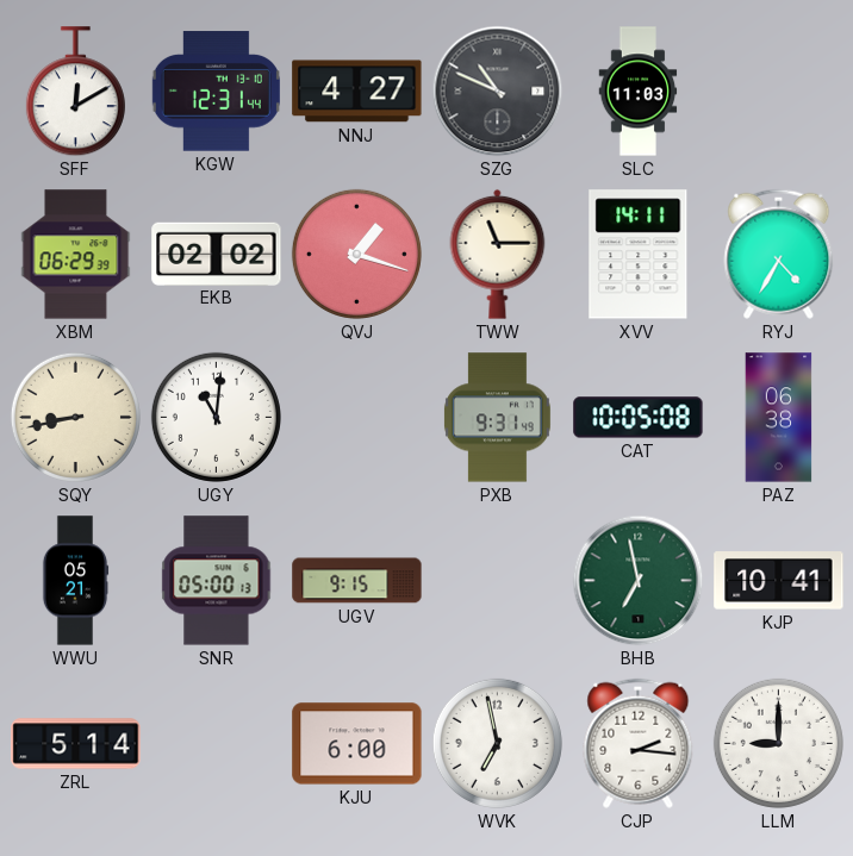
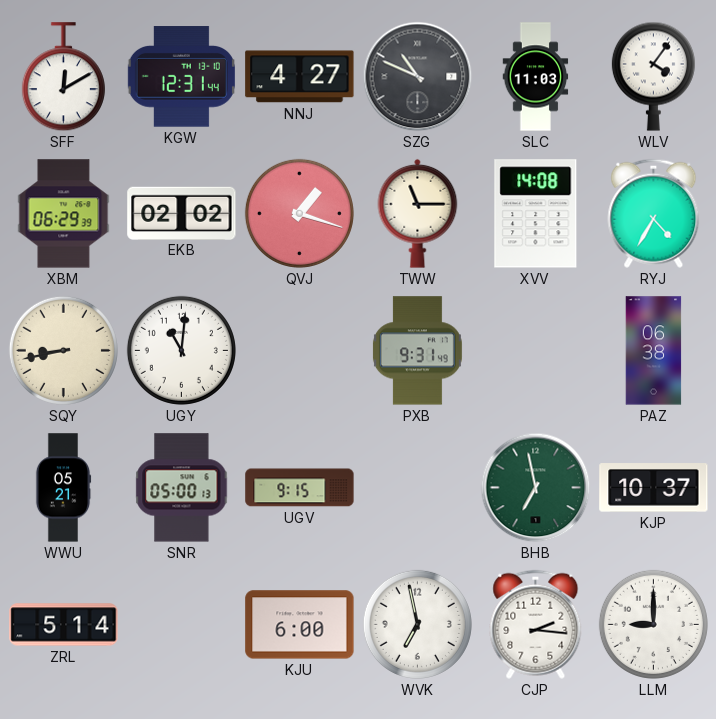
WLV: none -> 4:06
XVV: 14:11 -> 14:08
CAT: 10:05 -> none
KJP: 10:41 -> 10:37
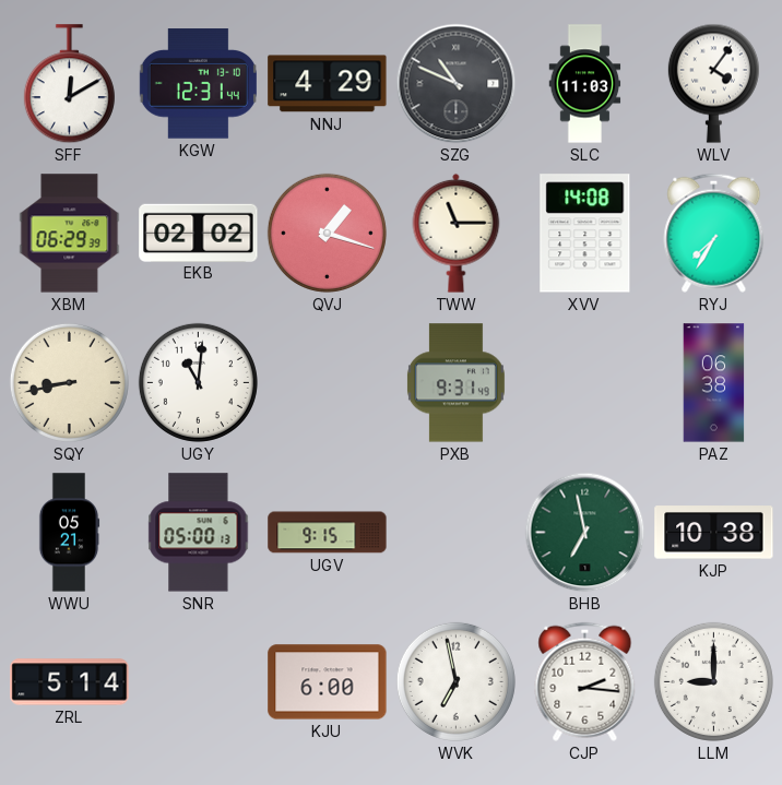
NNJ: 4:27 -> 4:29
RYJ: 4:35 -> 7:35
KJP: 10:37 -> 10:38
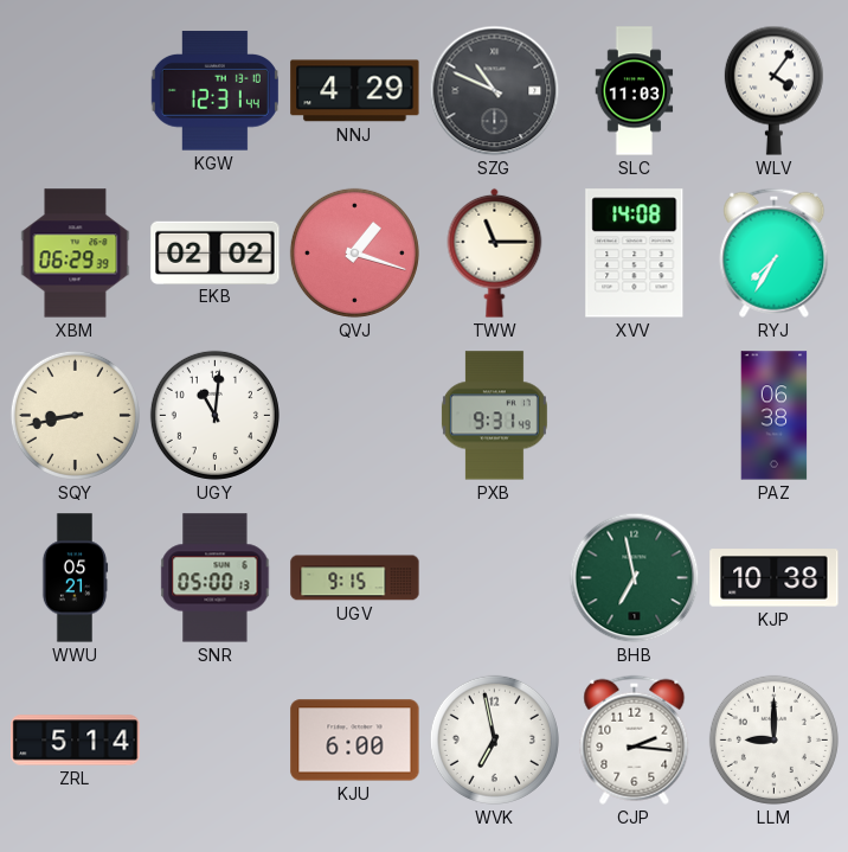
SFF: 12:10 -> none
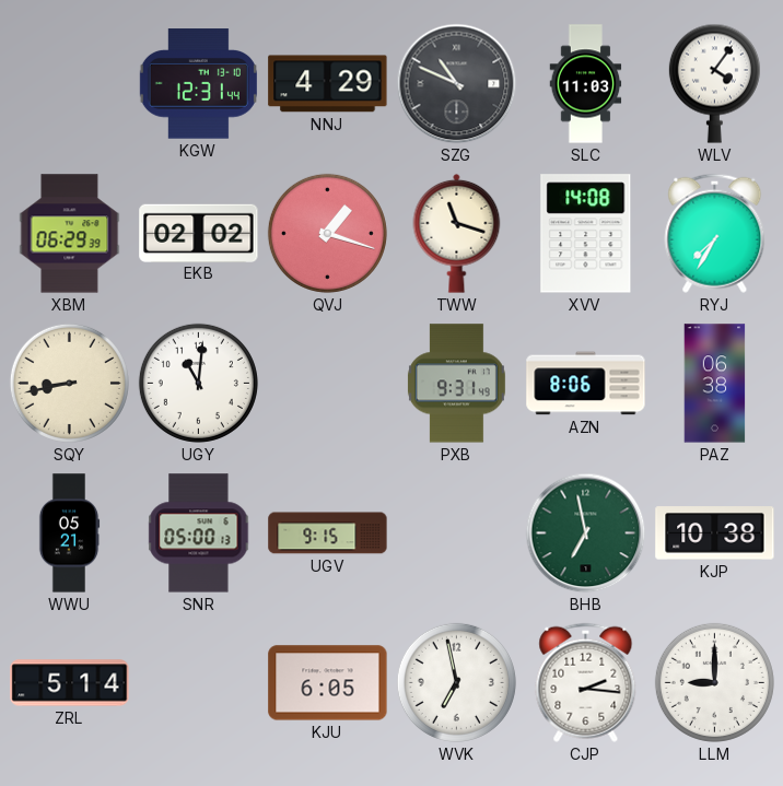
TWW: 11:15 -> 11:18
AZN: none -> 8:06
KJU: 6:00 -> 6:05
